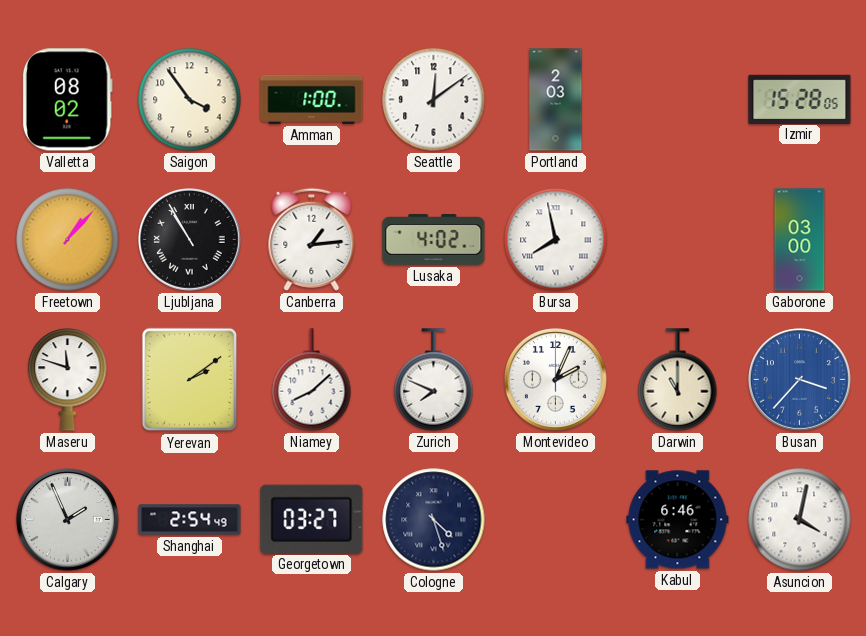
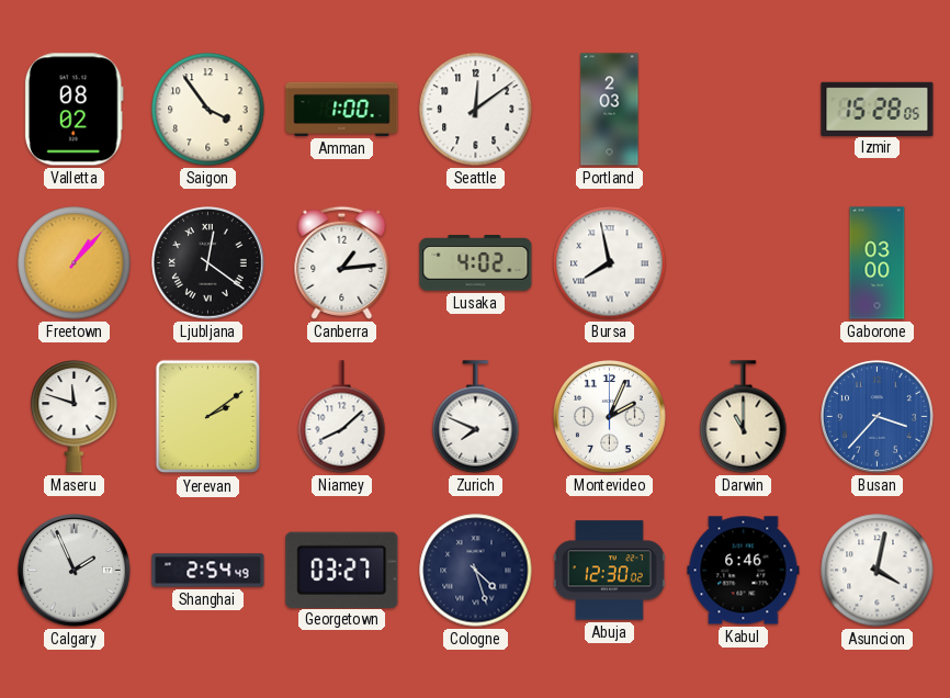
Ljubljana: 10:55 -> 12:21
Abuja: none -> 12:30
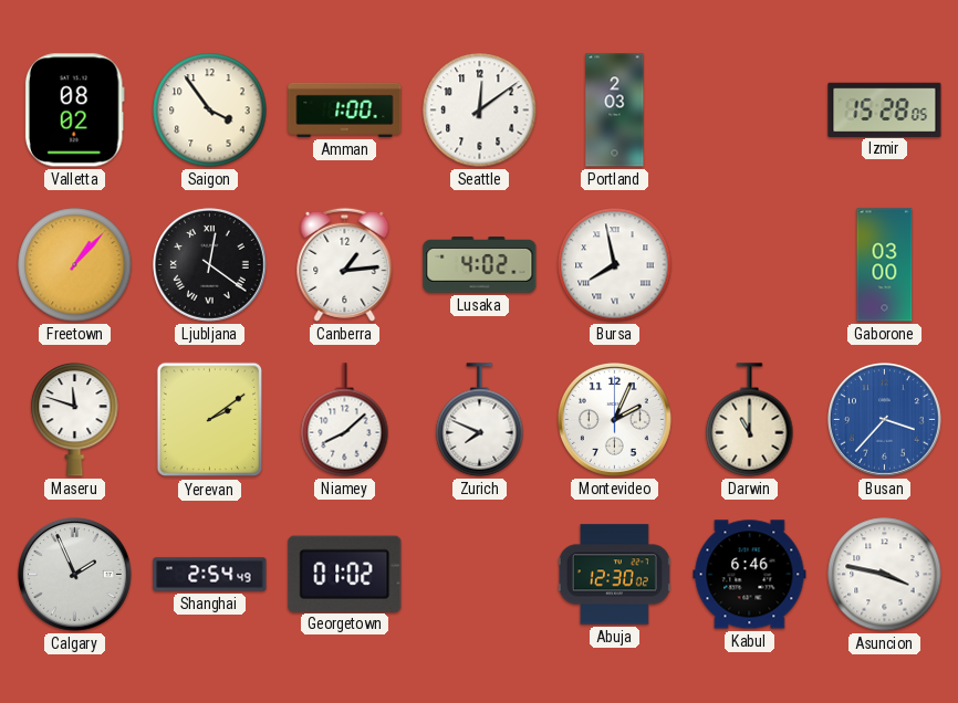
Georgetown: 03:27 -> 01:02
Cologne: 4:27 -> none
Asuncion: 4:02 -> 3:47
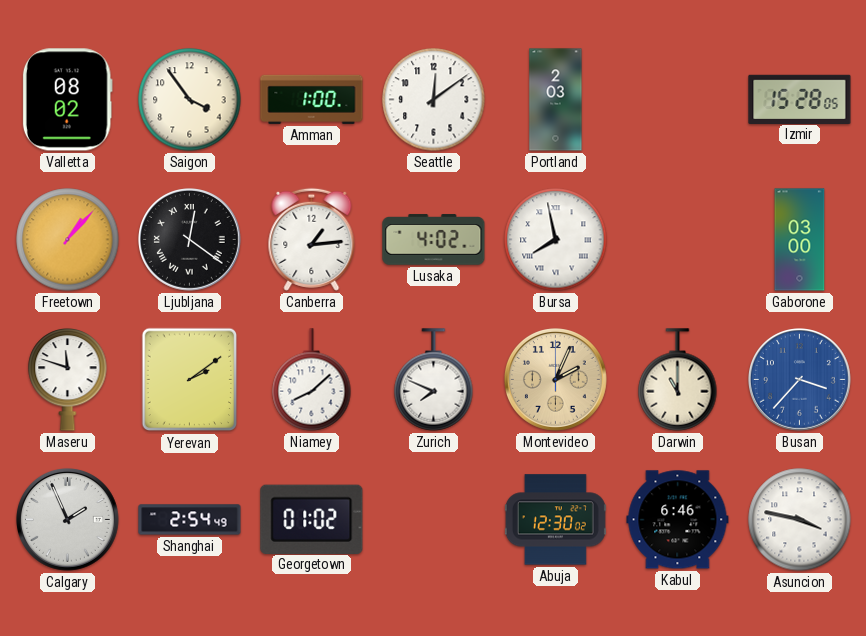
Montevideo dial: white -> champagne
